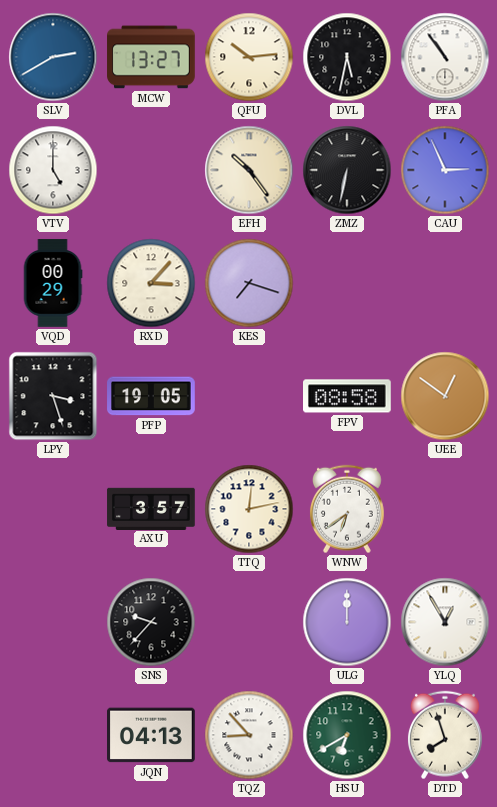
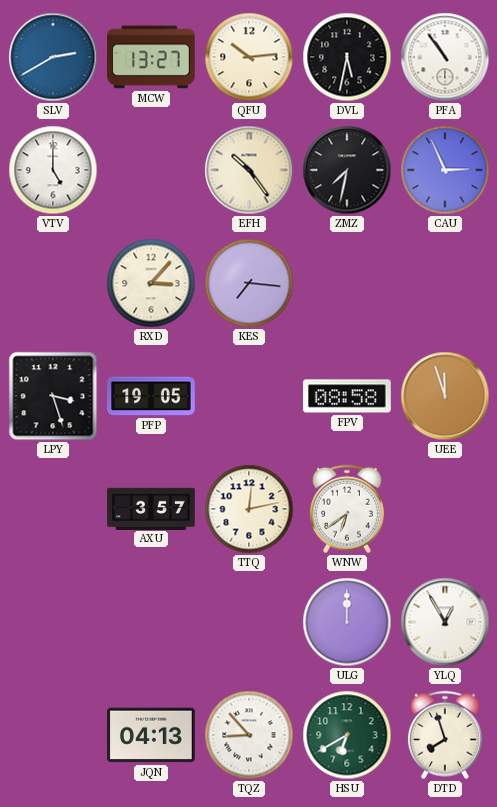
ZMZ: 6:32 -> 7:32
VQD: 00:29 -> none
KES: 7:18 -> 7:16
UEE: 12:51 -> 11:57
SNS: 9:37 -> none
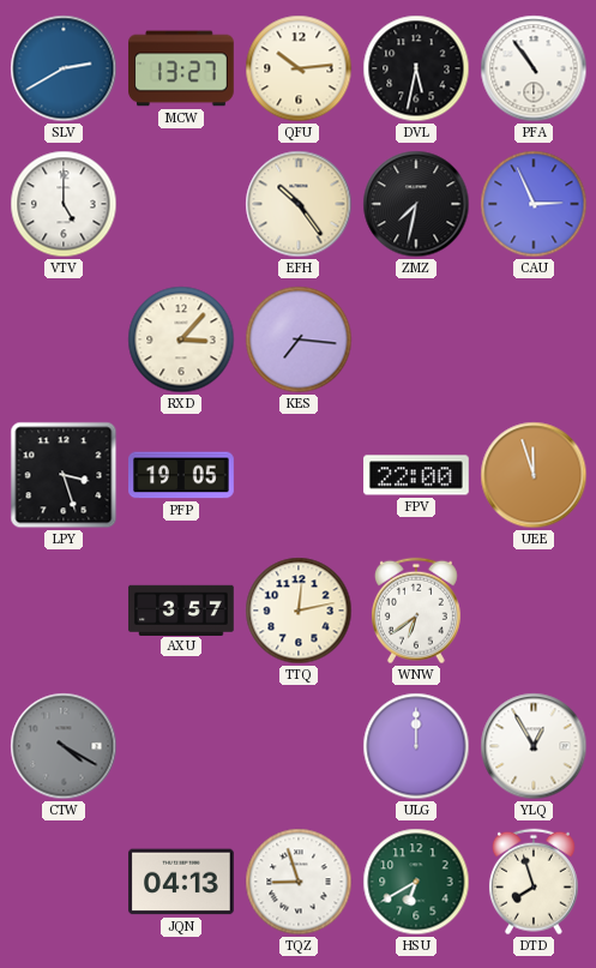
FPV: 08:58 -> 22:00
CTW: none -> 4:20
TQZ: 8:53 -> 8:57
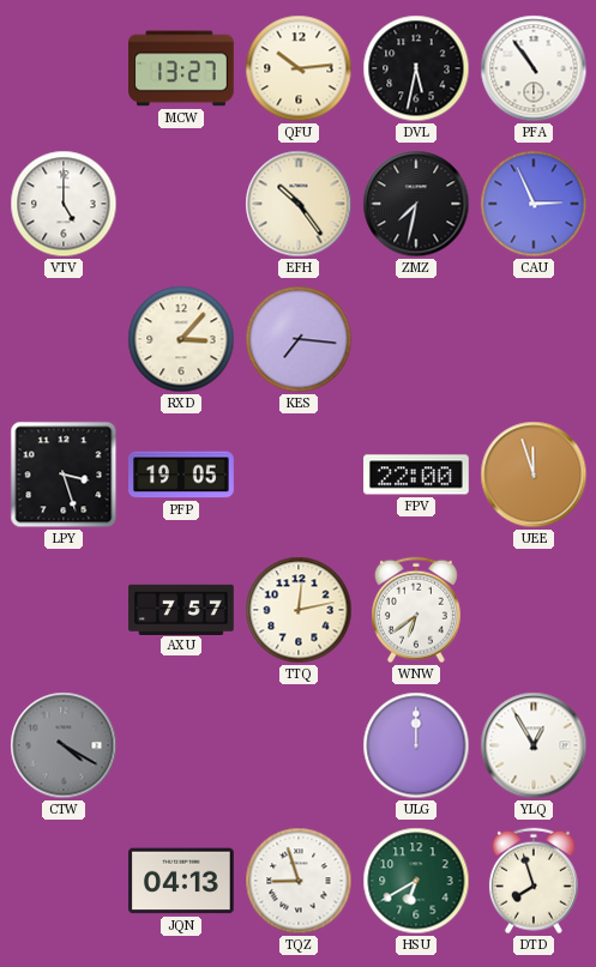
SLV: 2:40 -> none
AXU: 3:57 -> 7:57
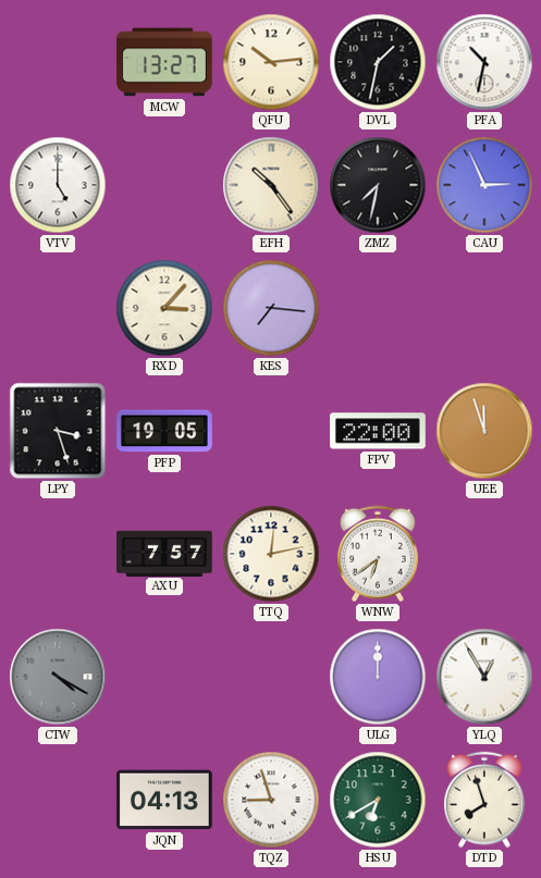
DVL: 5:32 -> 1:32
PFA: 10:54 -> 10:32
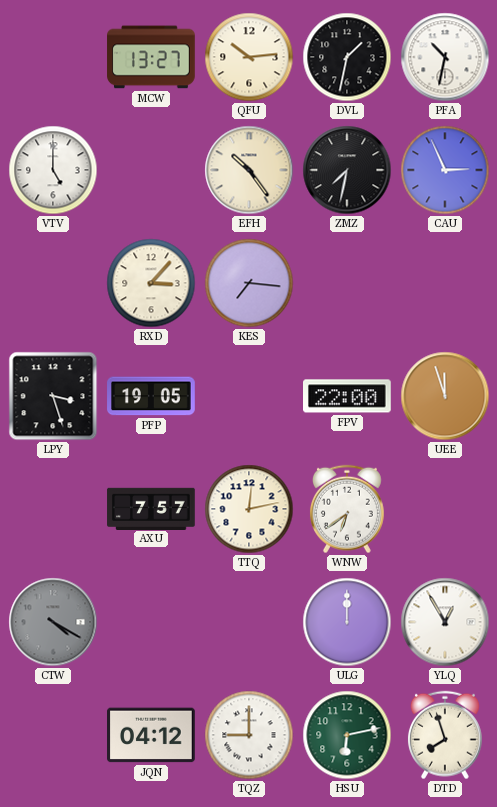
JQN: 04:13 -> 04:12
TQZ: 8:57 -> 9:00
HSU: 6:40 -> 6:13
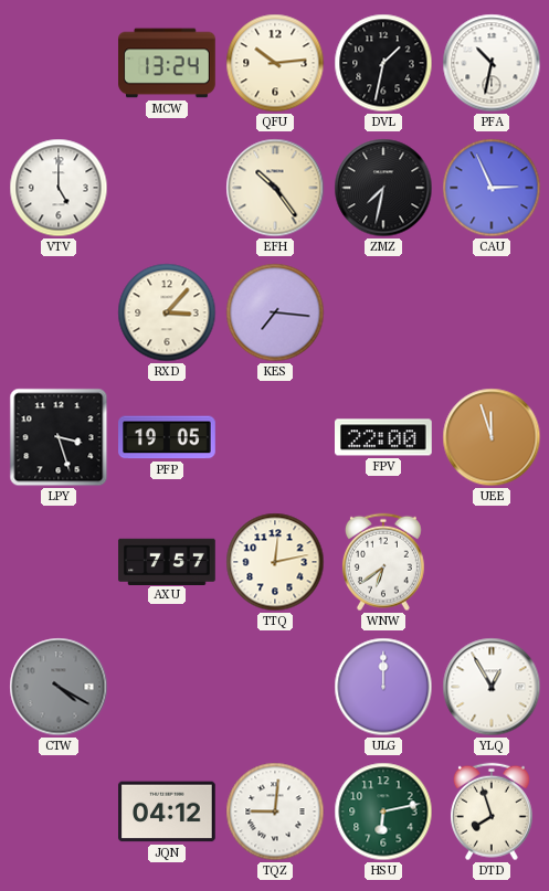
MCW: 13:27 -> 13:24
TQZ: 9:00 -> 9:01
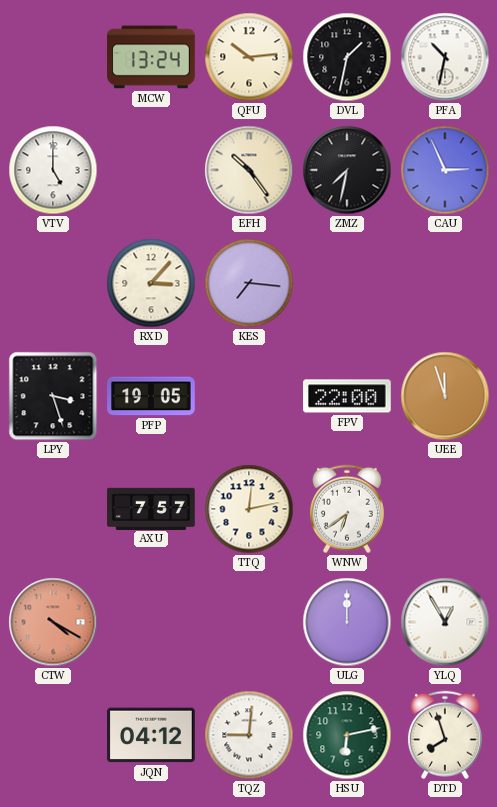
CTW dial: grey -> salmon
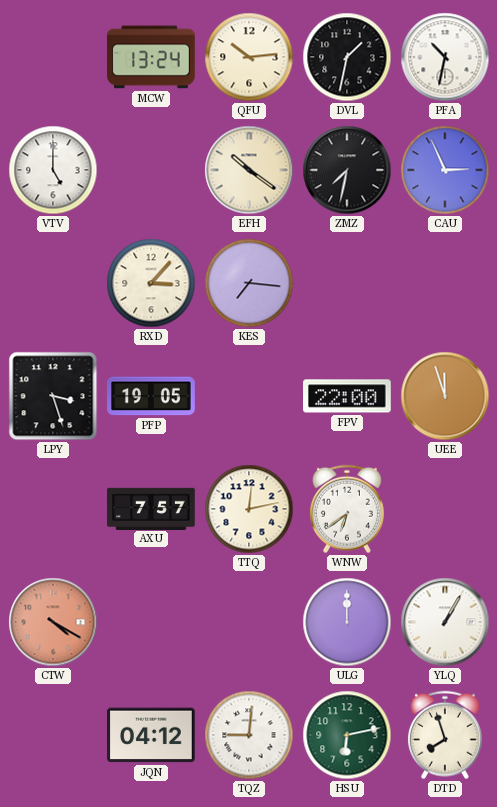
EFH: 10:24 -> 10:21
YLQ: 12:55 -> 1:05
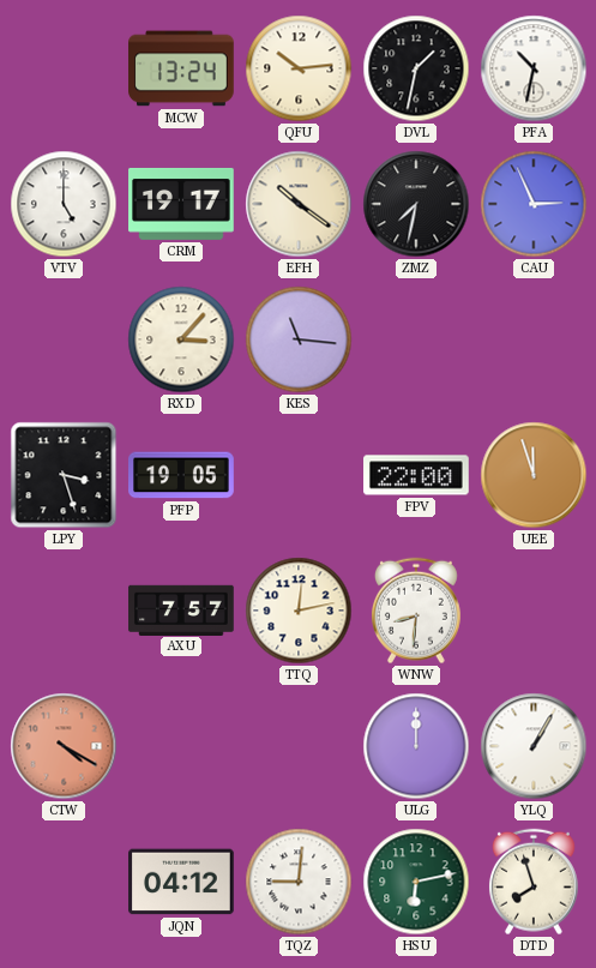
CRM: none -> 19:17
KES: 7:16 -> 11:16
WNW: 6:39 -> 8:31
